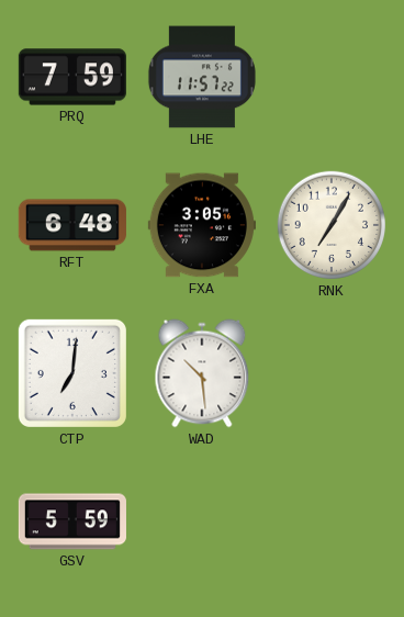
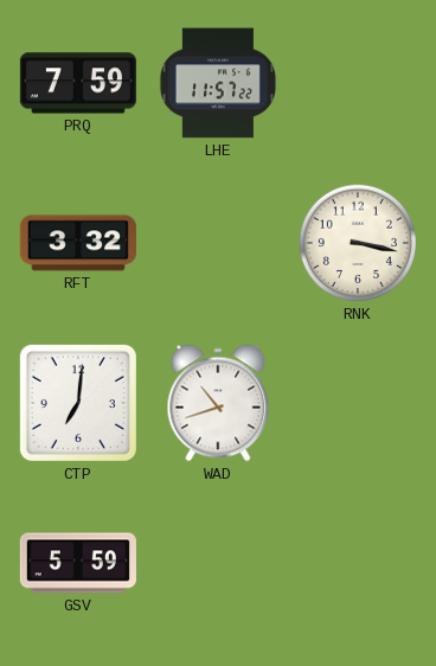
RFT: 6:48 -> 3:32
FXA: 3:05 -> none
RNK: 7:05 -> 3:17
WAD: 10:29 -> 10:42
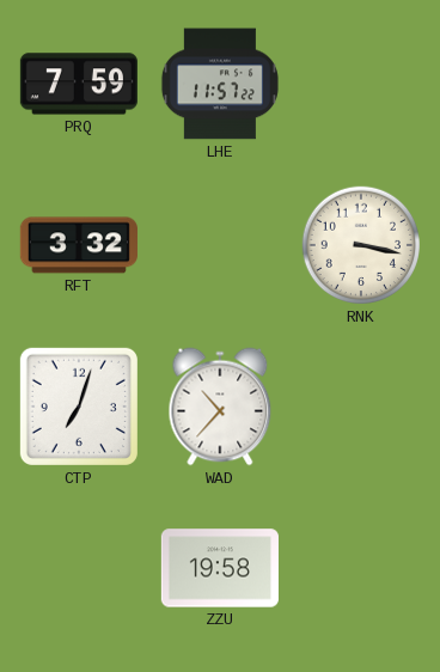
CTP: 7:01 -> 7:03
WAD: 10:42 -> 10:37
GSV: 5:59 -> none
ZZU: none -> 19:58
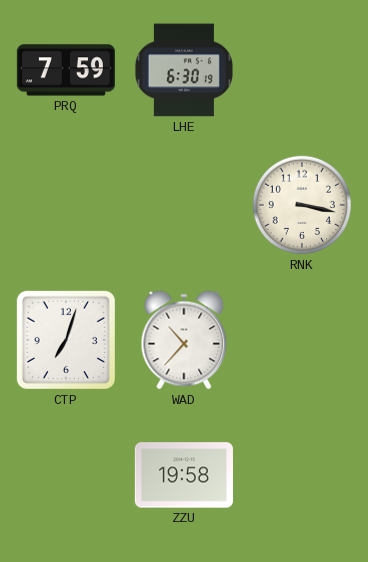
LHE: 11:57 -> 6:30
RFT: 3:32 -> none
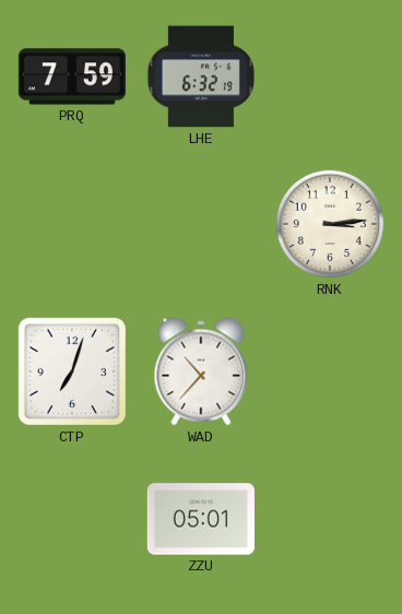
LHE: 6:30 -> 6:32
RNK: 3:17 -> 3:14
ZZU: 19:58 -> 05:01
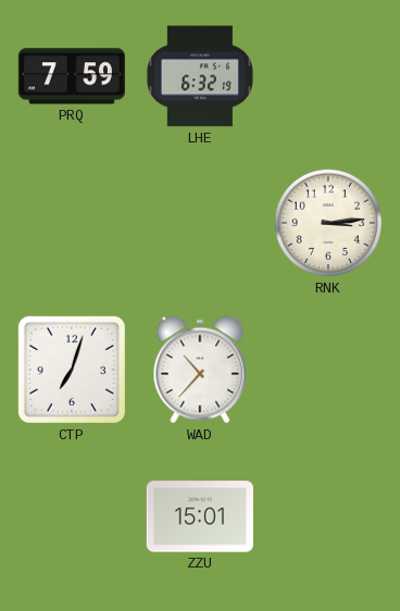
ZZU: 05:01 -> 15:01
